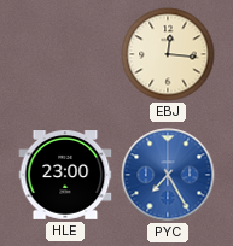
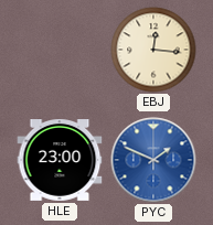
PYC: 7:25 -> 1:49
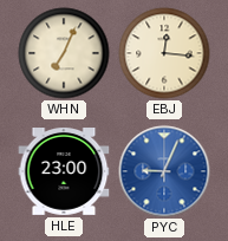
WHN: none -> 7:04
PYC: 1:49 -> 9:04
